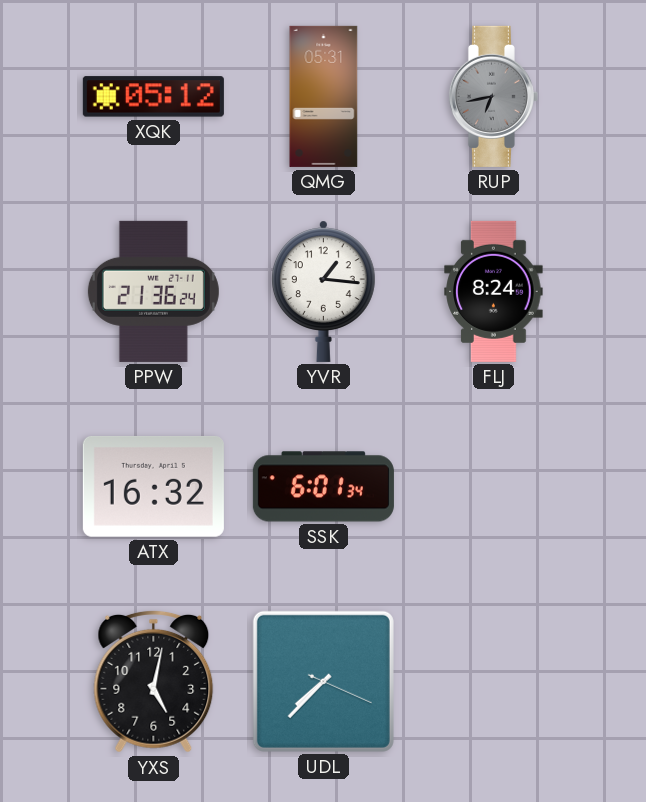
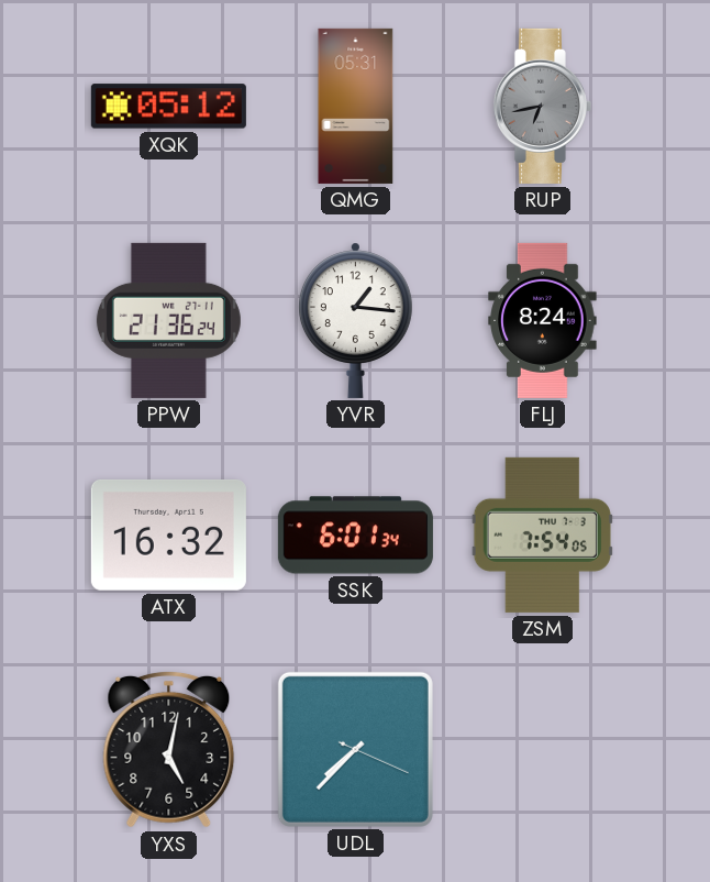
ZSM: none -> 7:54
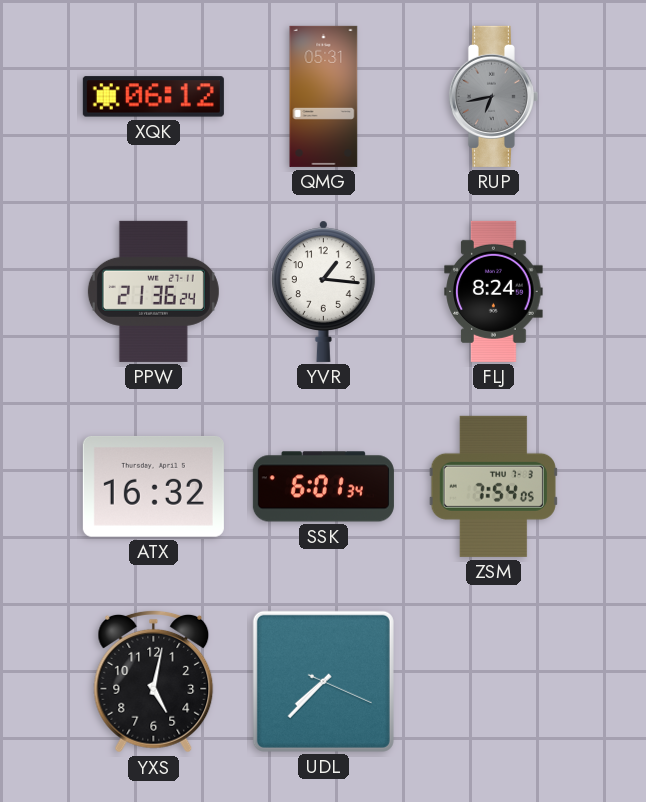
XQK: 05:12 -> 06:12
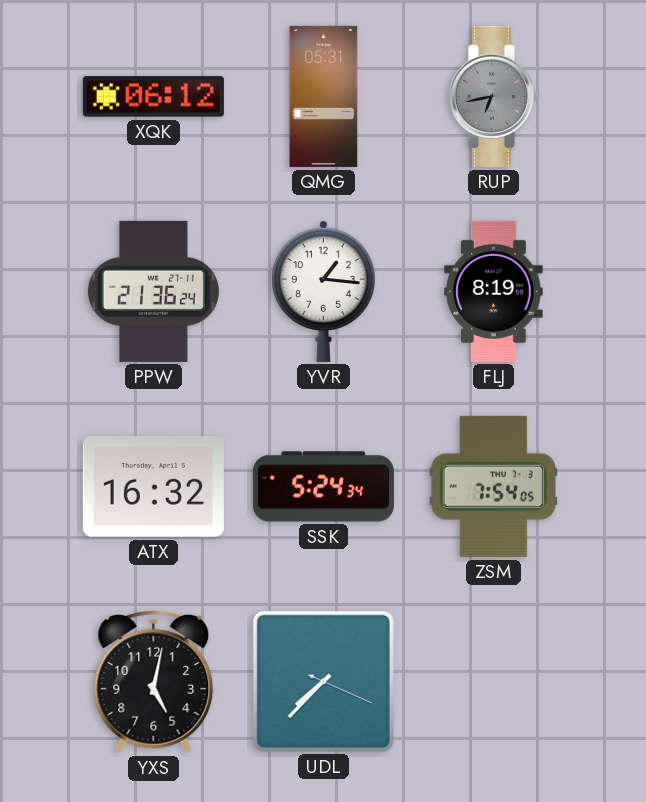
FLJ: 8:24 -> 8:19
SSK: 6:01 -> 5:24
